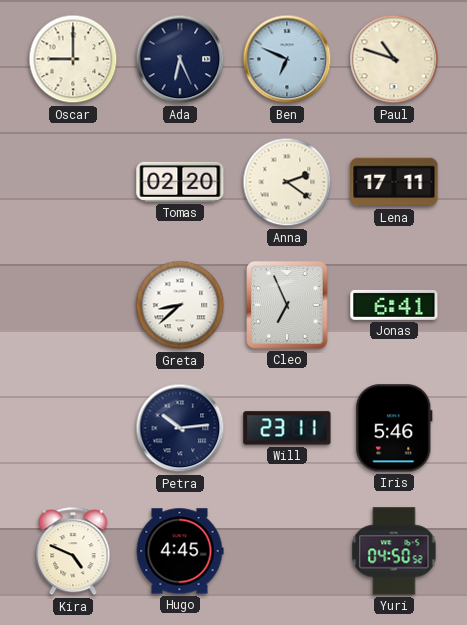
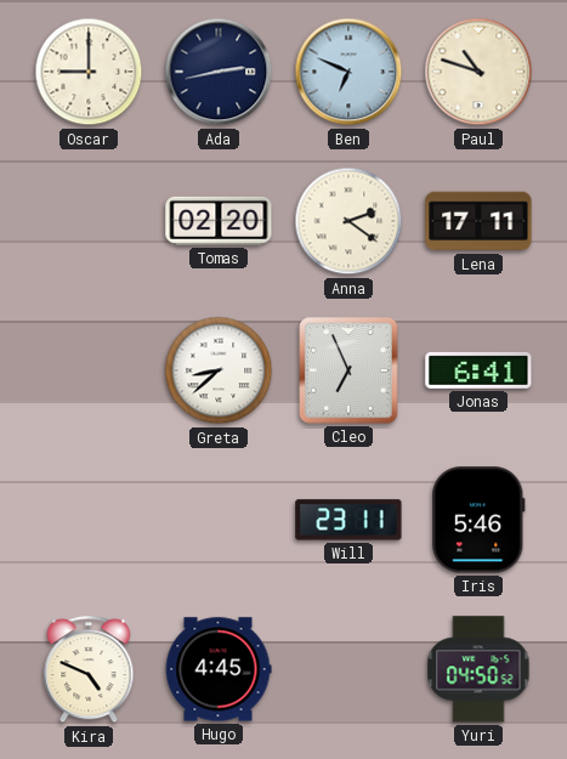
Ada: 6:26 -> 2:43
Petra: 10:14 -> none
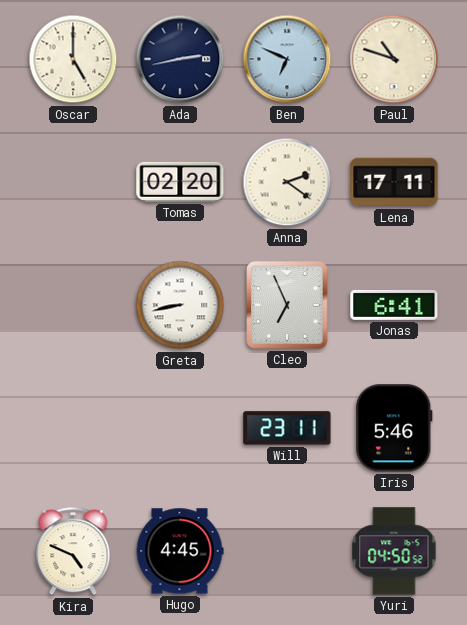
Oscar: 9:00 -> 5:00
Greta: 8:38 -> 8:43
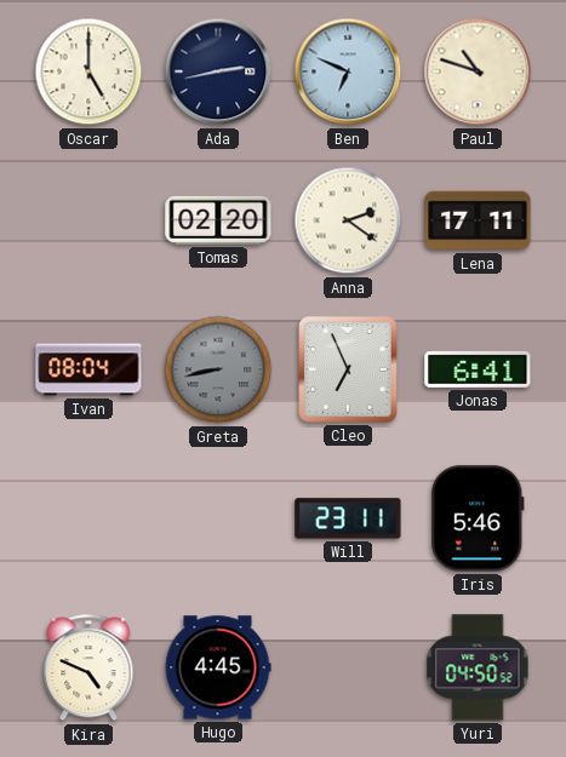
Ivan: none -> 08:04
Greta dial: white -> grey
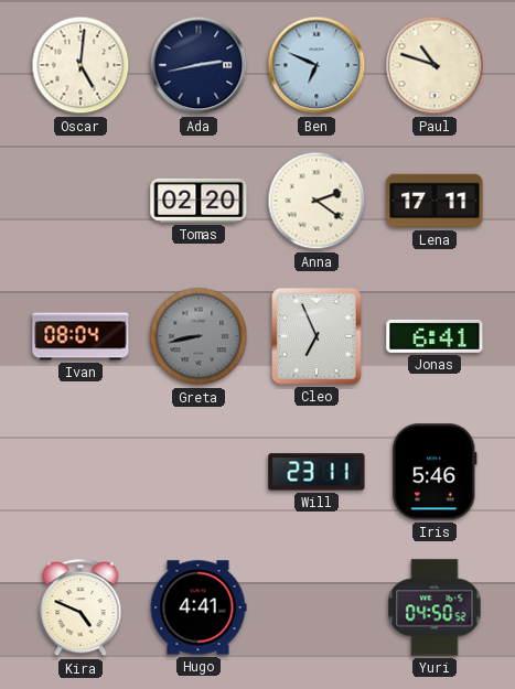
Oscar: 5:00 -> 5:01
Hugo: 4:45 -> 4:41
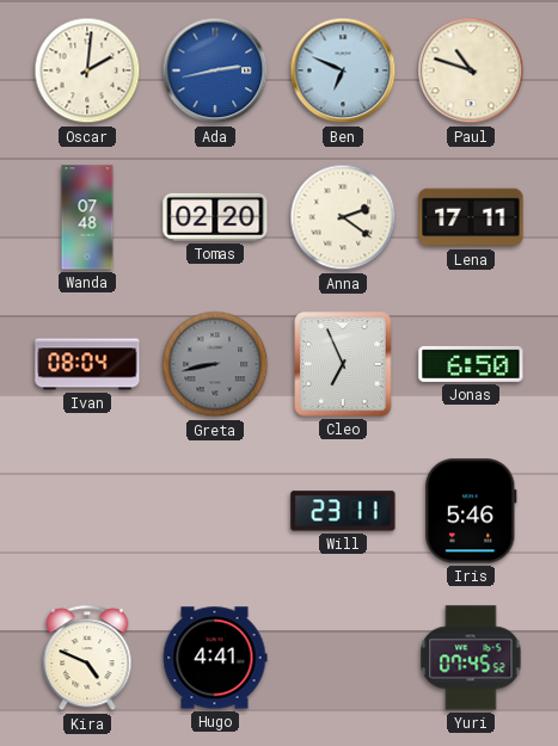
Oscar: 5:01 -> 2:01
Ada dial: navy -> blue
Wanda: none -> 07:48
Jonas: 6:41 -> 6:50
Yuri: 04:50 -> 07:45
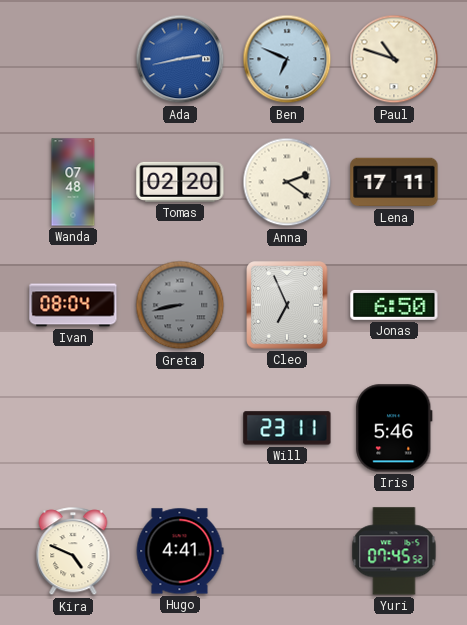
Oscar: 2:01 -> none
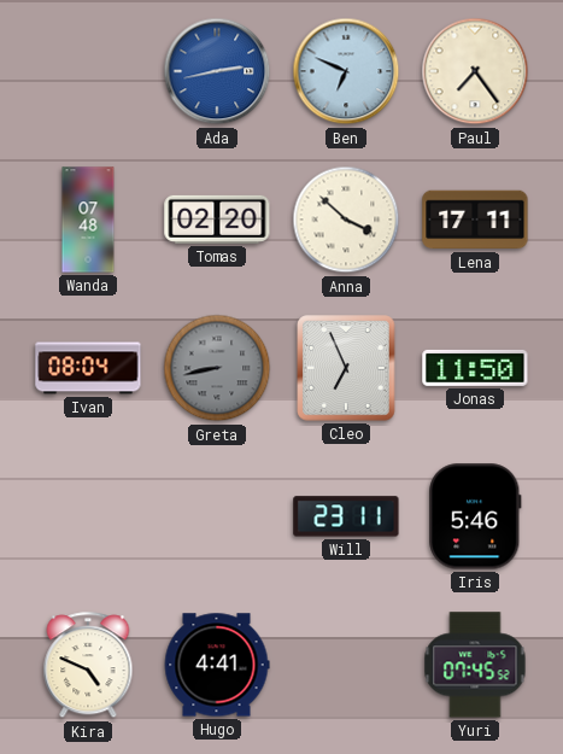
Paul: 10:48 -> 7:24
Anna: 2:21 -> 3:52
Jonas: 6:50 -> 11:50
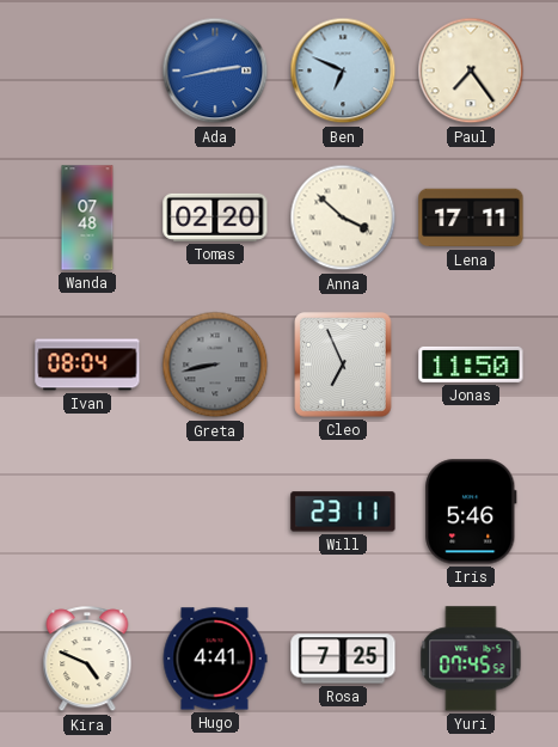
Rosa: none -> 7:25
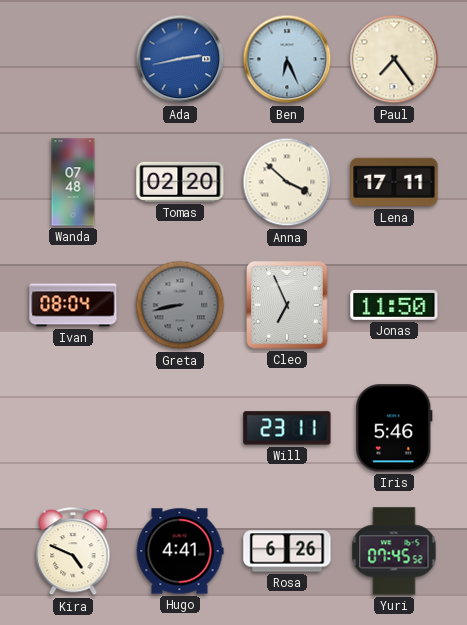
Ben: 6:49 -> 6:26
Rosa: 7:25 -> 6:26
